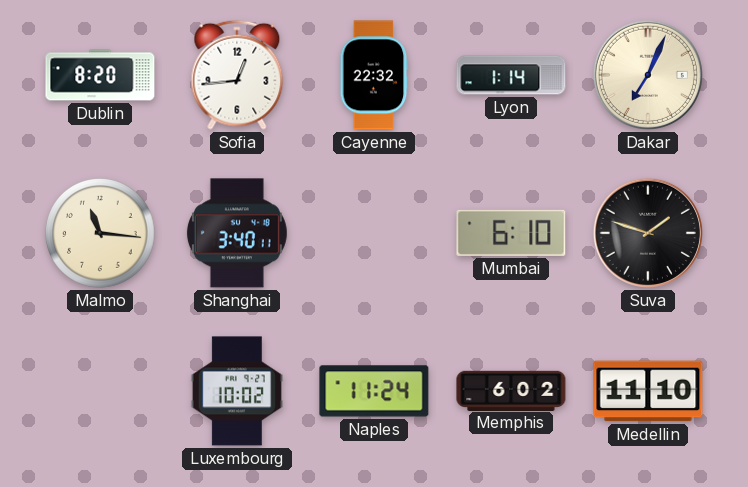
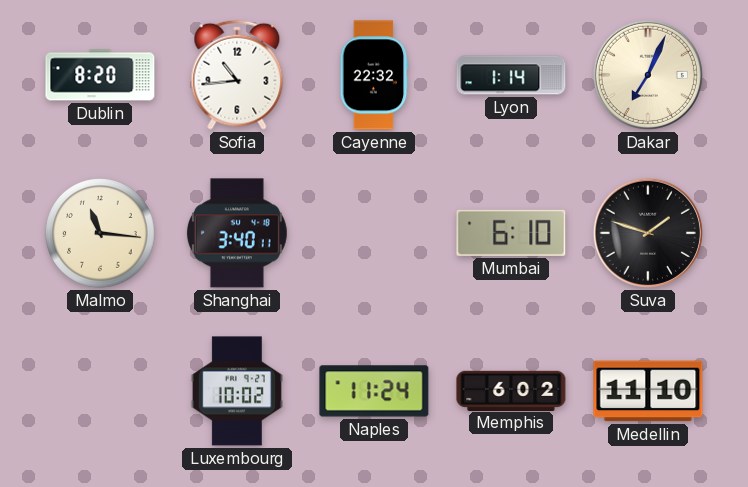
Sofia: 12:44 -> 10:44
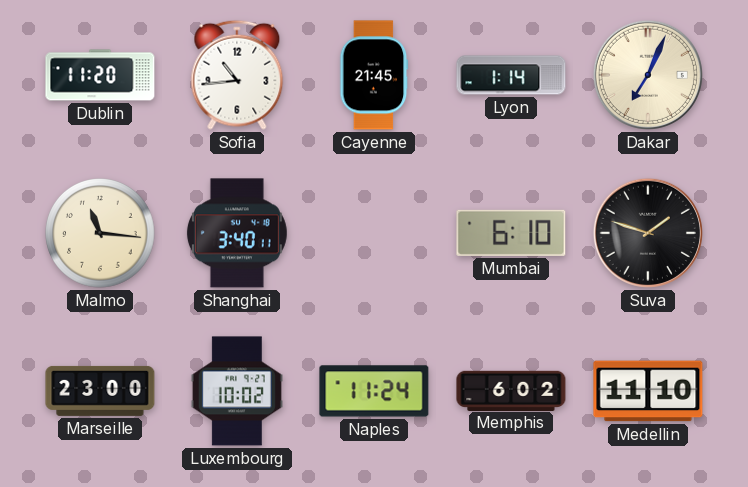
Dublin: 8:20 -> 11:20
Cayenne: 22:32 -> 21:45
Marseille: none -> 23:00
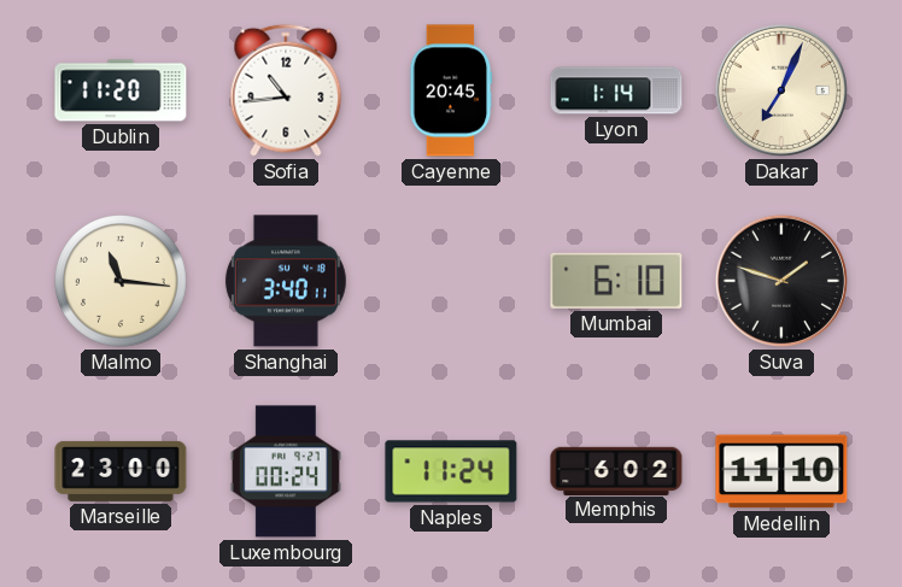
Cayenne: 21:45 -> 20:45
Luxembourg: 10:02 -> 00:24
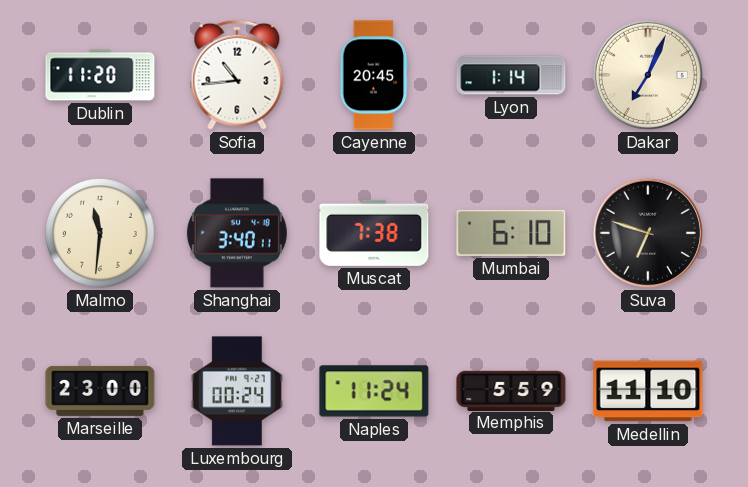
Malmo: 11:16 -> 11:31
Muscat: none -> 7:38
Suva: 1:48 -> 6:48
Memphis: 6:02 -> 5:59
